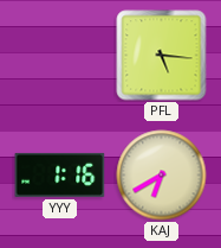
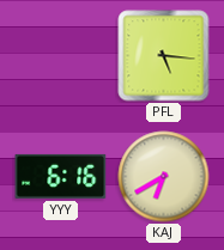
YYY: 1:16 -> 6:16
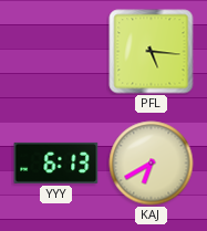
YYY: 6:16 -> 6:13
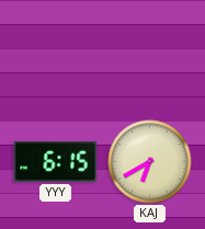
PFL: 5:16 -> none
YYY: 6:13 -> 6:15
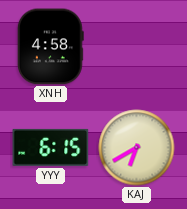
XNH: none -> 4:58
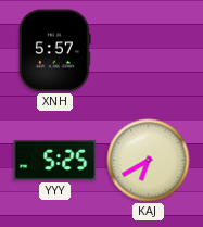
XNH: 4:58 -> 5:57
YYY: 6:15 -> 5:25
